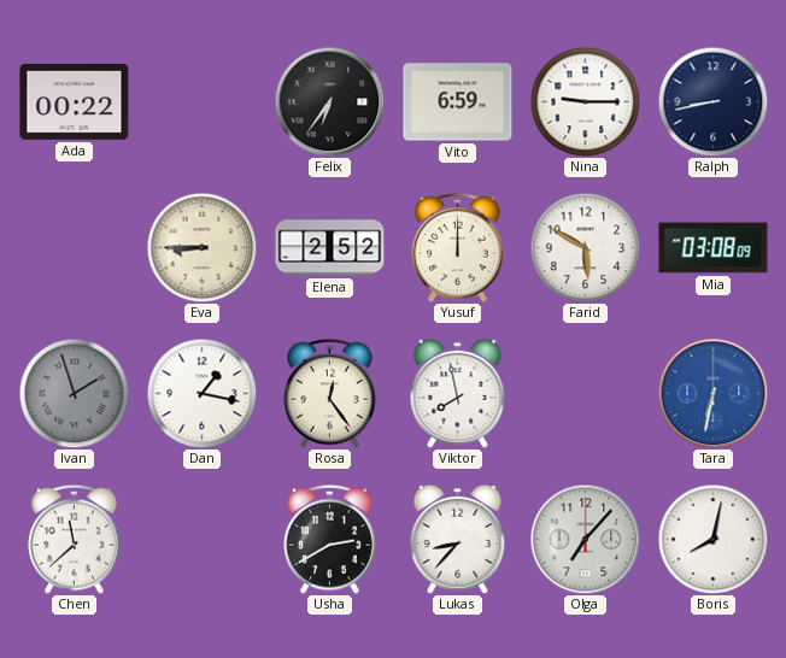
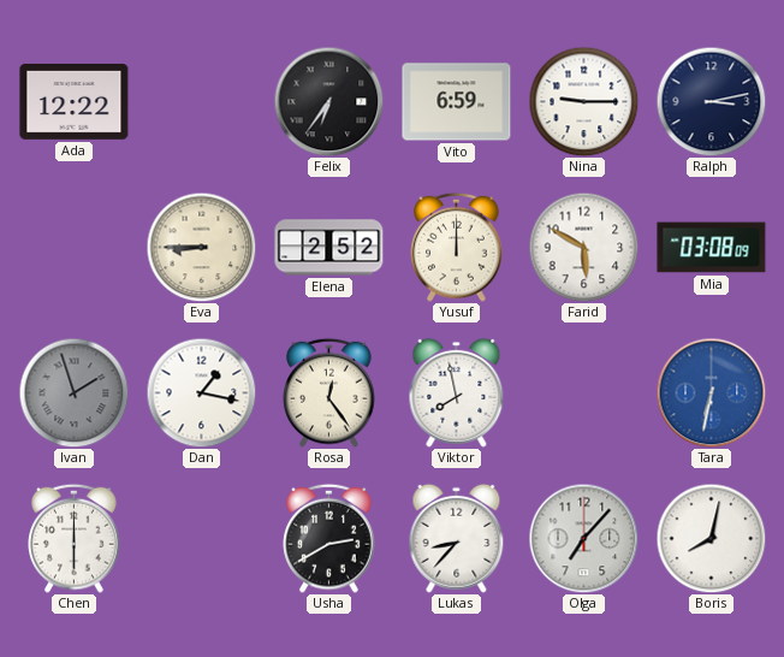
Ada: 00:22 -> 12:22
Ralph: 8:43 -> 3:13
Chen: 11:38 -> 6:00
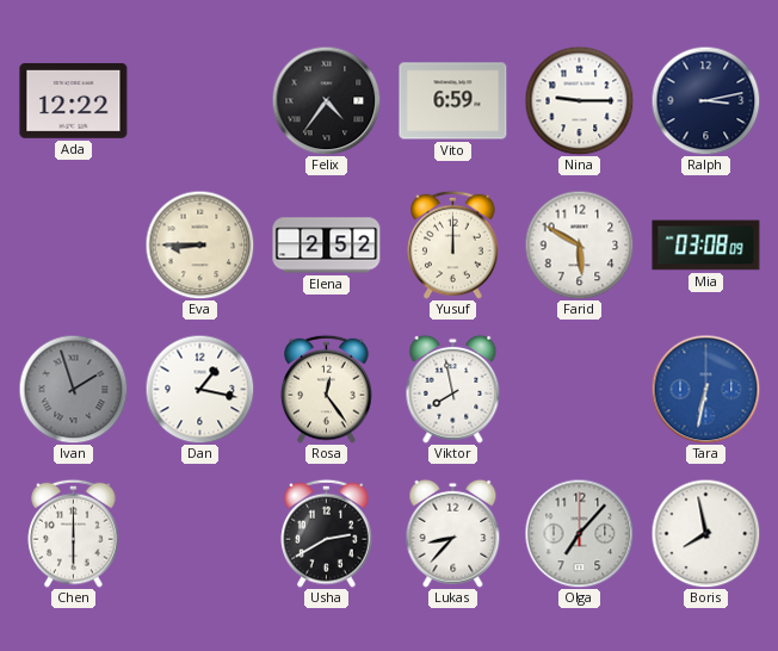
Felix: 6:36 -> 4:36
Boris: 8:02 -> 7:58
